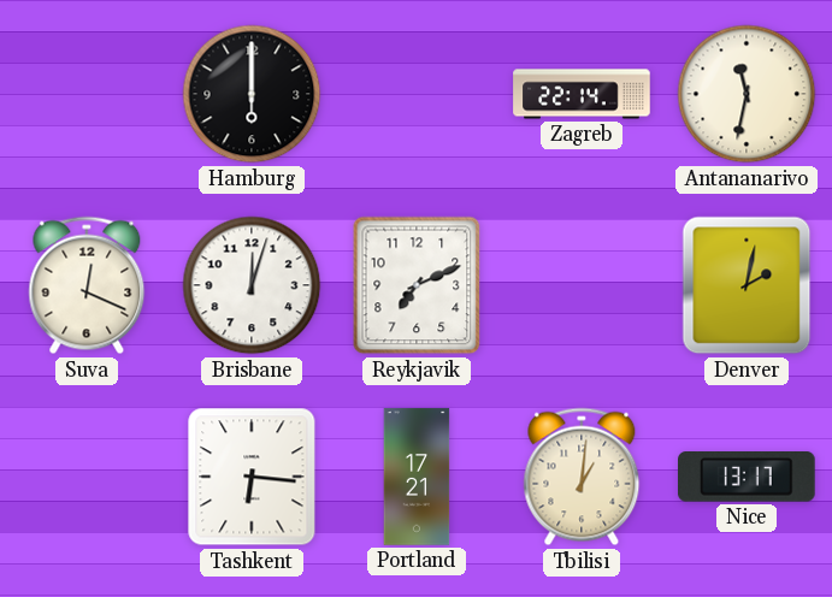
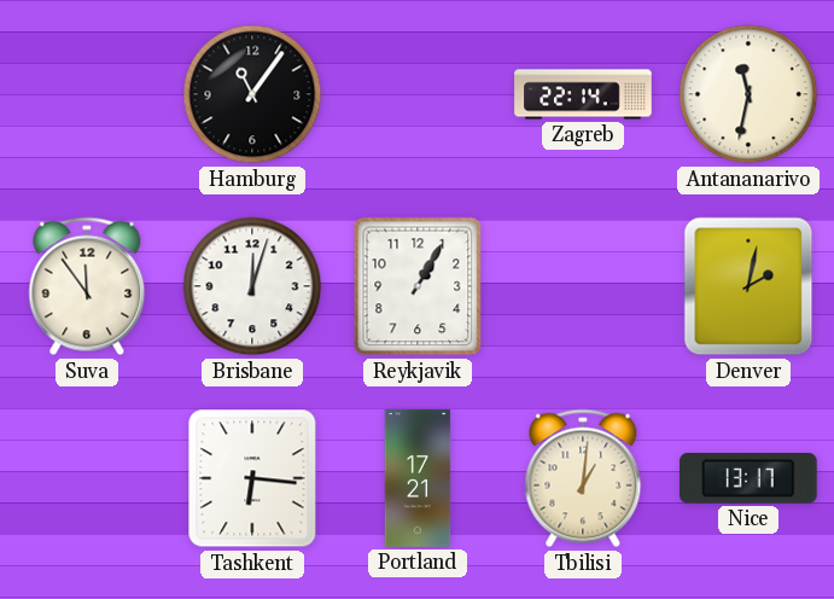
Hamburg: 6:00 -> 11:06
Suva: 12:19 -> 11:54
Reykjavik: 7:11 -> 1:05
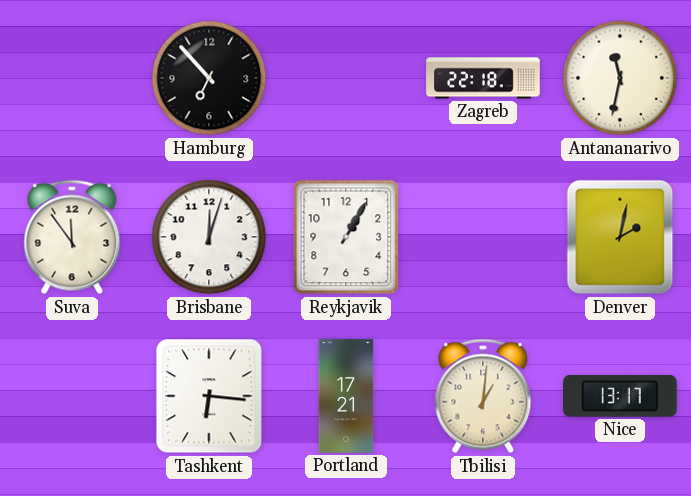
Hamburg: 11:06 -> 6:53
Zagreb: 22:14 -> 22:18
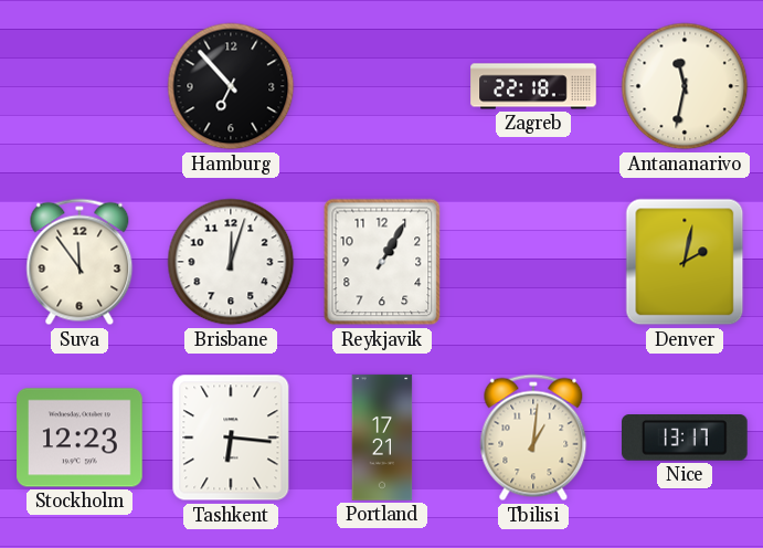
Stockholm: none -> 12:23
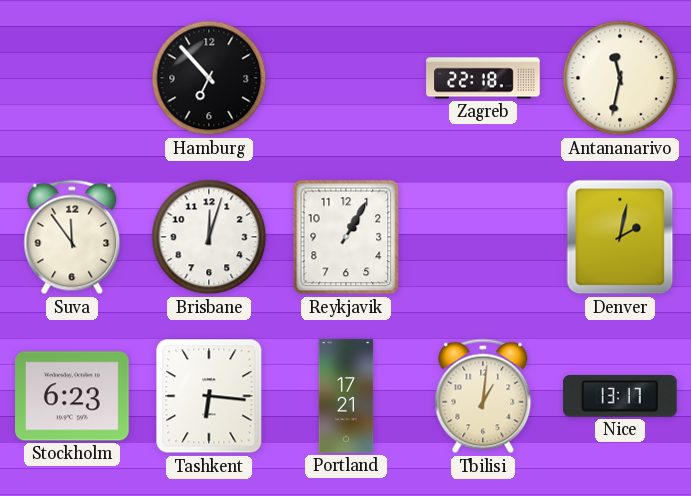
Stockholm: 12:23 -> 6:23
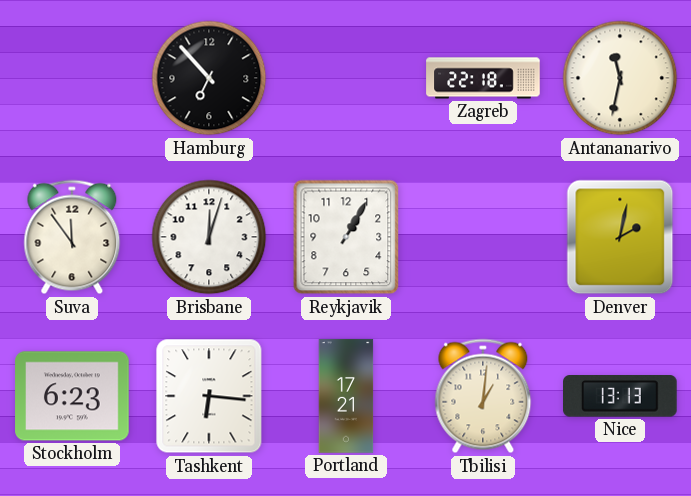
Nice: 13:17 -> 13:13
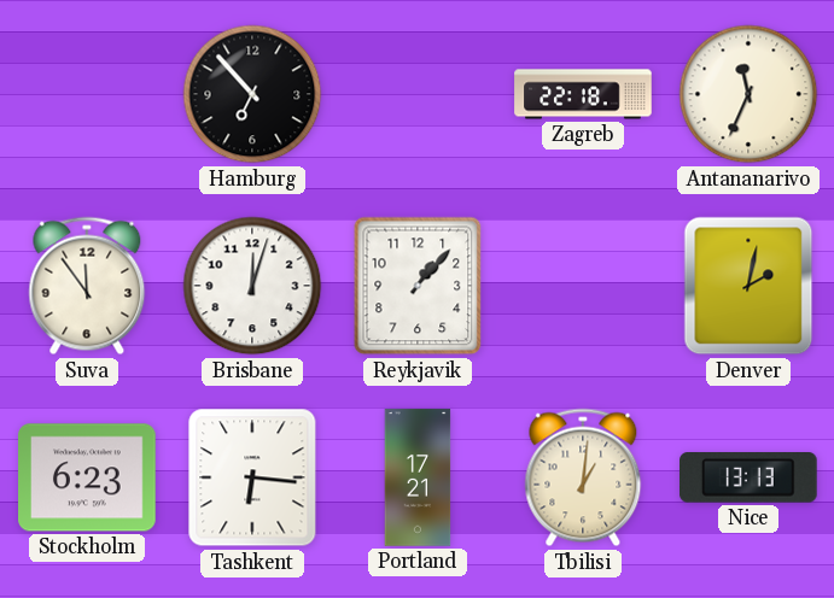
Antananarivo: 11:32 -> 11:34
Reykjavik: 1:05 -> 1:07
